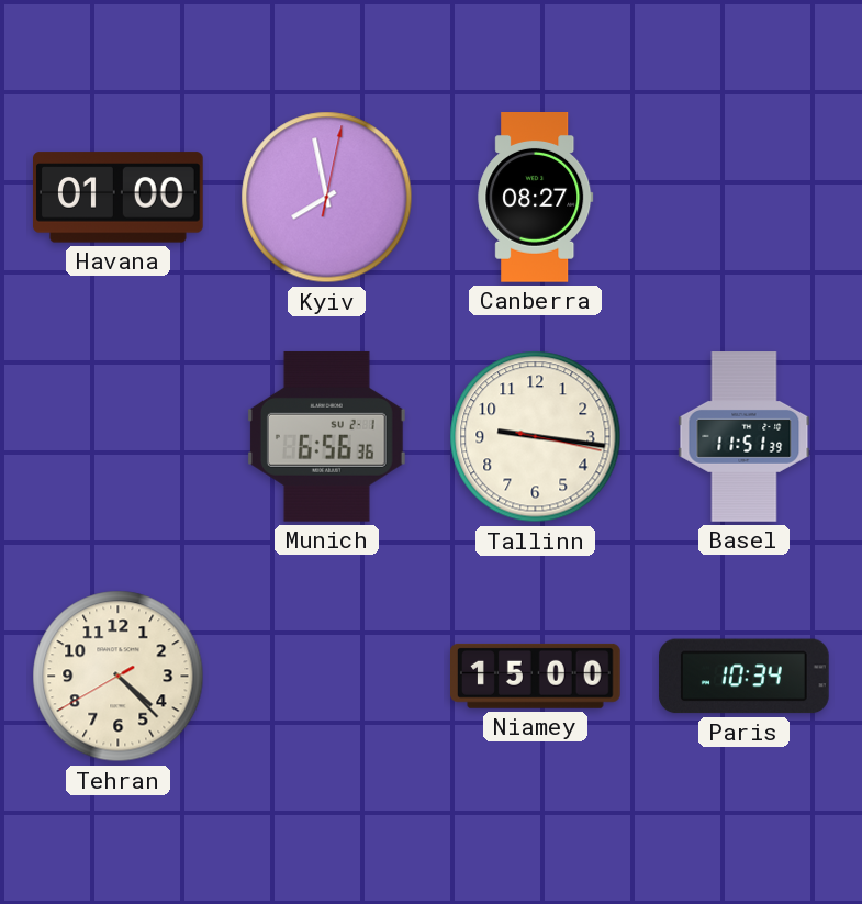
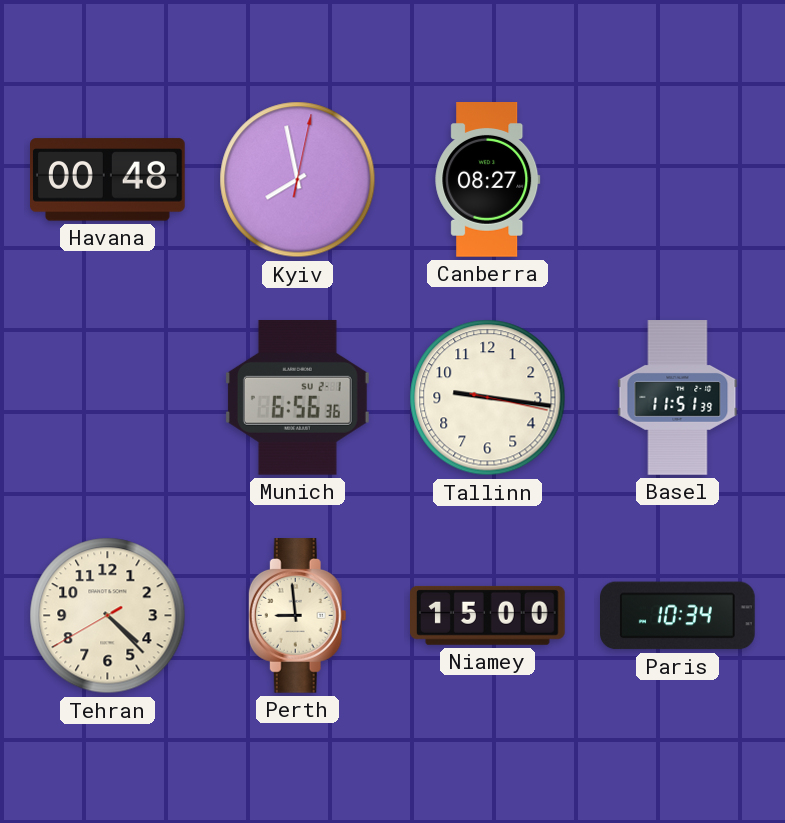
Havana: 01:00 -> 00:48
Perth: none -> 8:59
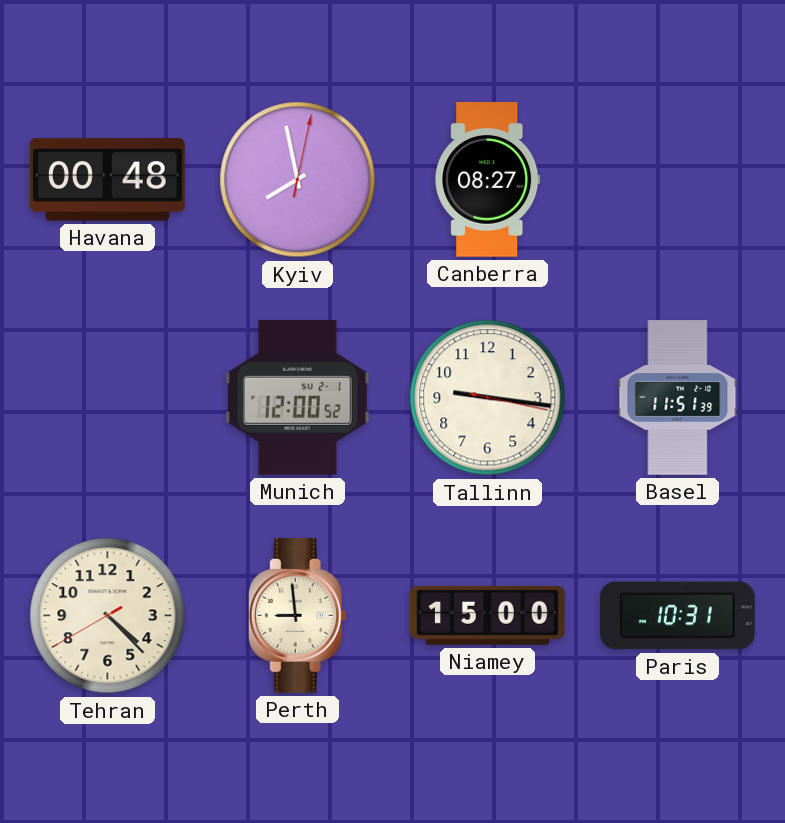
Munich: 6:56 -> 12:00
Paris: 10:34 -> 10:31
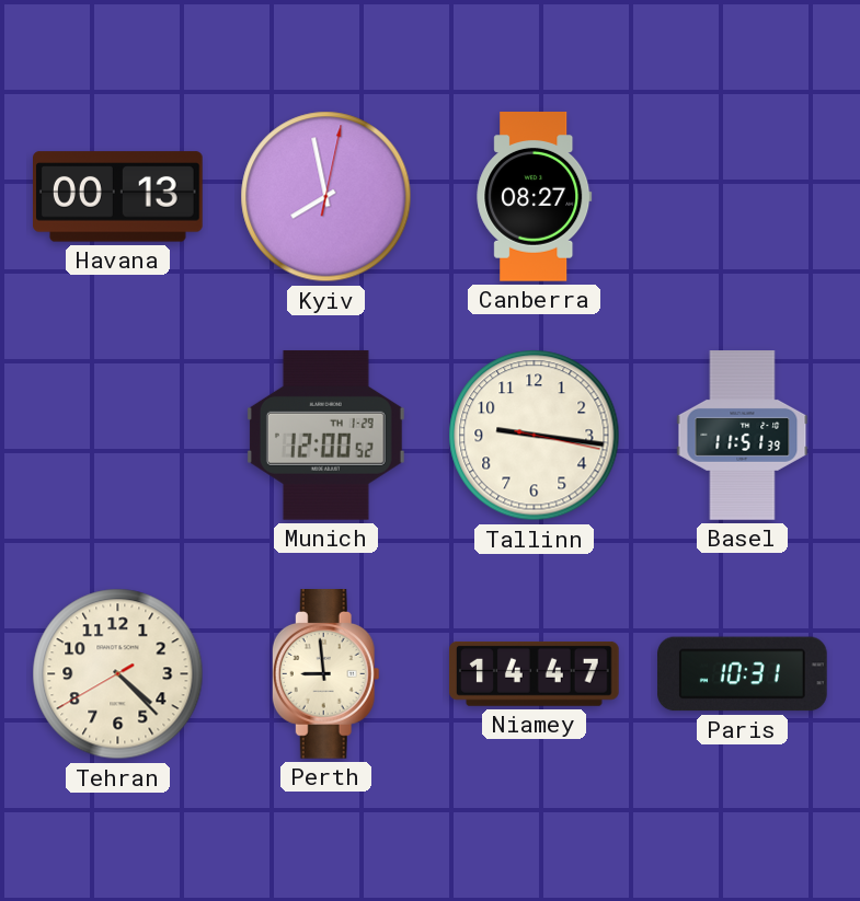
Havana: 00:48 -> 00:13
Munich date: SU 2-1 -> TH 1-29
Niamey: 15:00 -> 14:47
